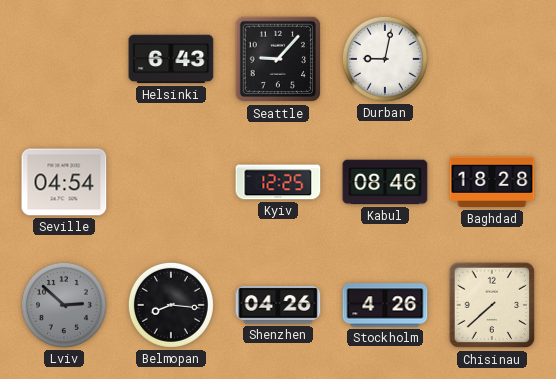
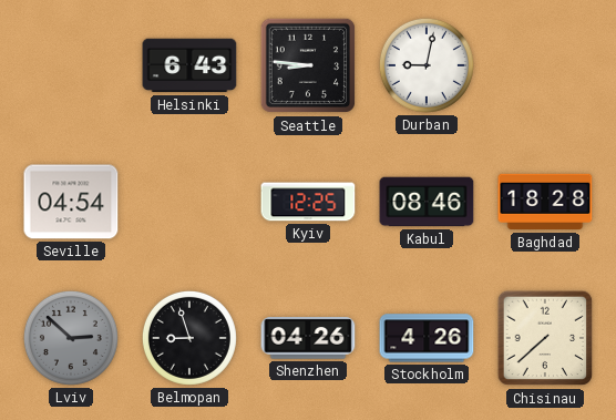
Seattle: 9:07 -> 8:46
Belmopan: 8:16 -> 8:57
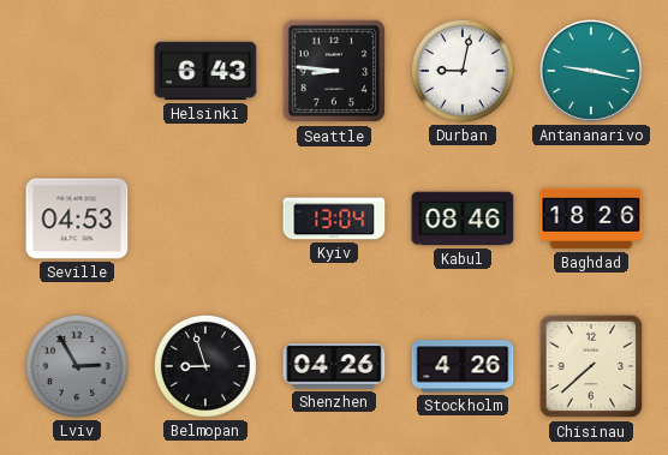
Antananarivo: none -> 9:17
Seville: 04:54 -> 04:53
Kyiv: 12:25 -> 13:04
Baghdad: 18:28 -> 18:26
Lviv: 2:52 -> 2:55
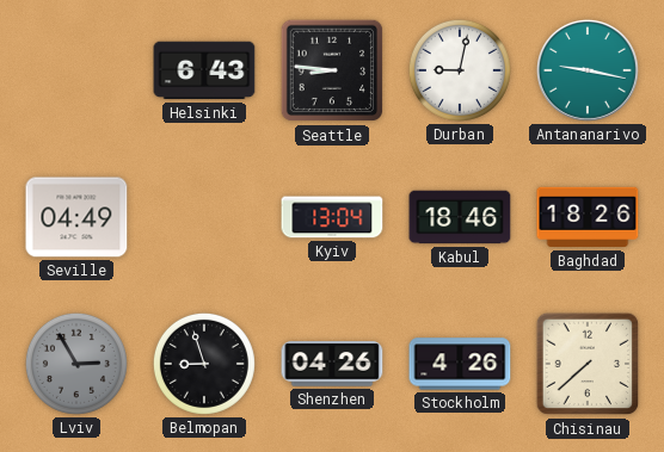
Seville: 04:53 -> 04:49
Kabul: 08:46 -> 18:46
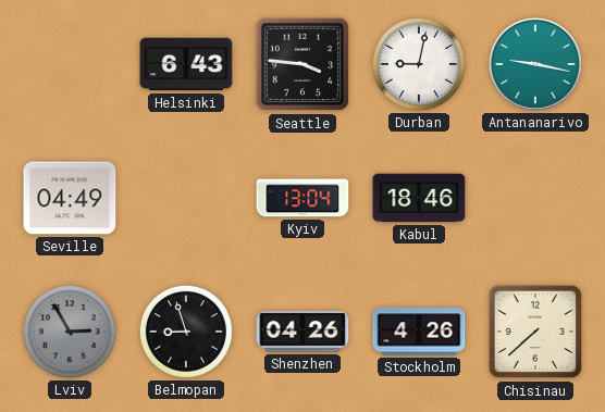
Seattle: 8:46 -> 3:46
Baghdad: 18:26 -> none
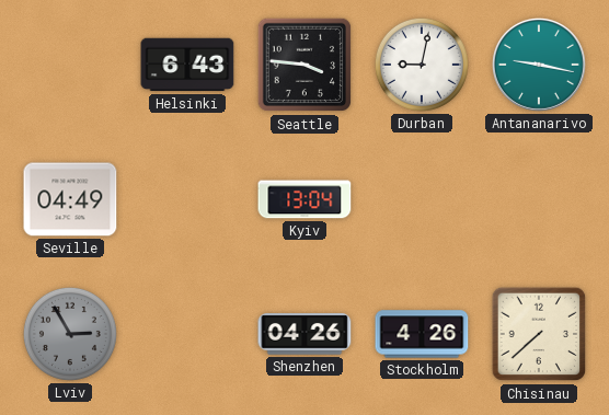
Kabul: 18:46 -> none
Belmopan: 8:57 -> none
